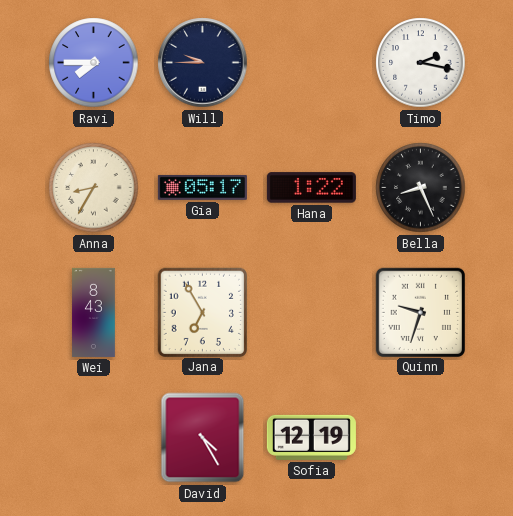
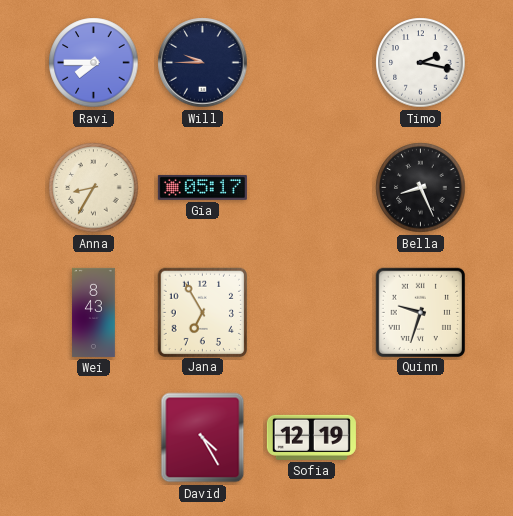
Hana: 1:22 -> none
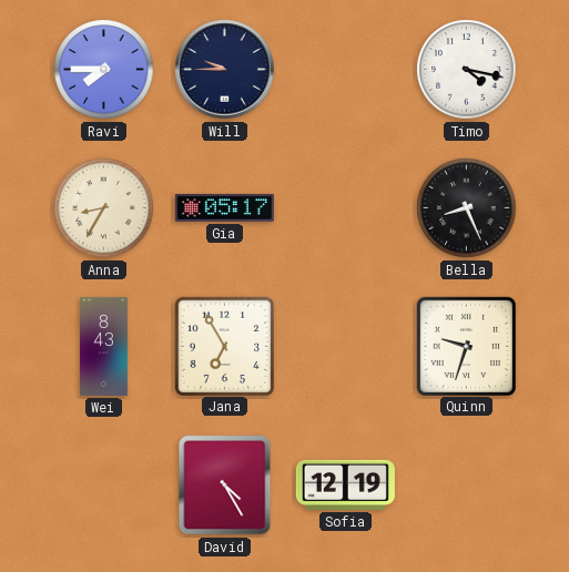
Timo: 2:17 -> 4:17
